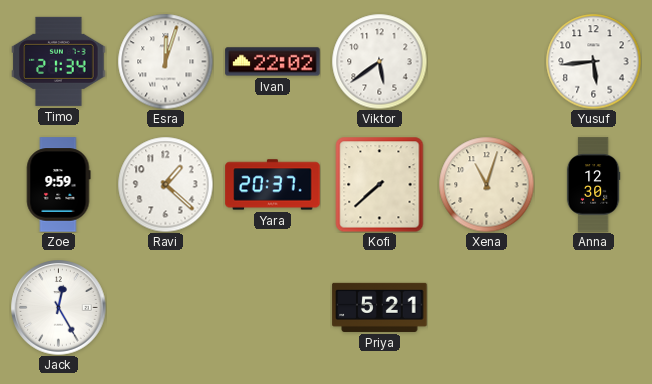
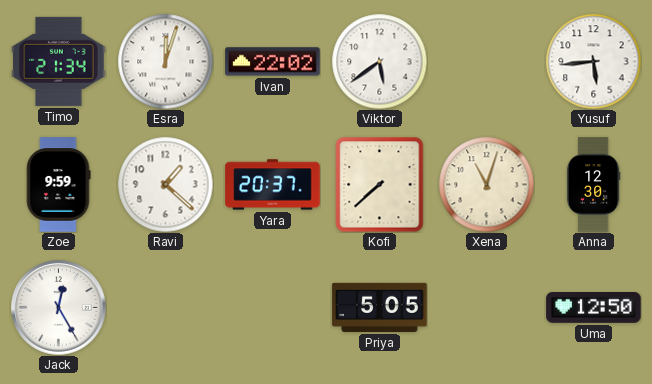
Priya: 5:21 -> 5:05
Uma: none -> 12:50
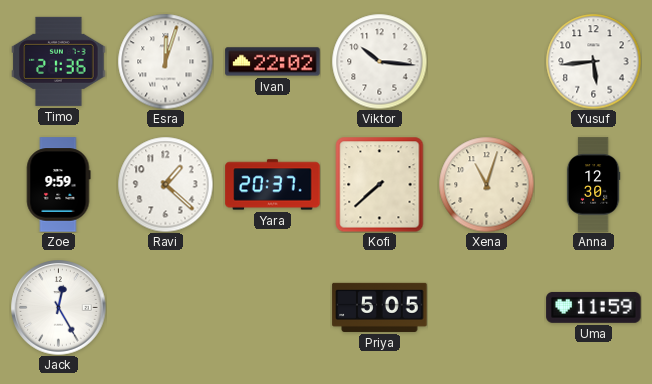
Timo: 21:34 -> 21:36
Viktor: 5:39 -> 10:16
Uma: 12:50 -> 11:59
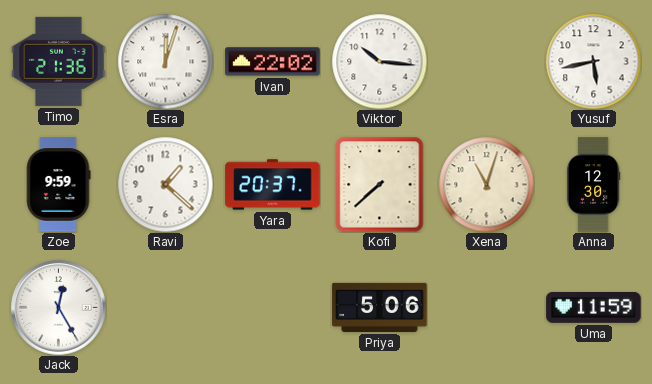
Yusuf: 5:44 -> 5:43
Priya: 5:05 -> 5:06
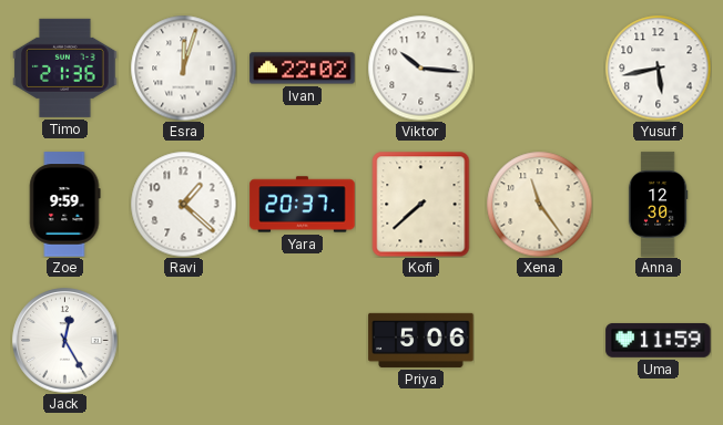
Xena: 11:03 -> 11:24
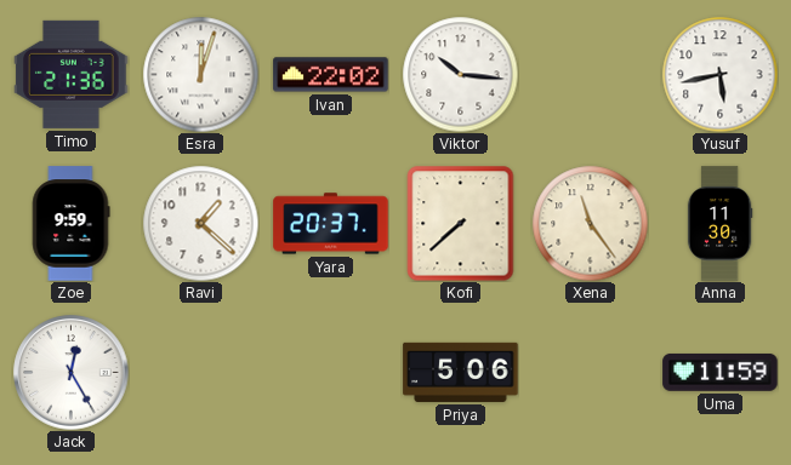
Anna: 12:30 -> 11:30
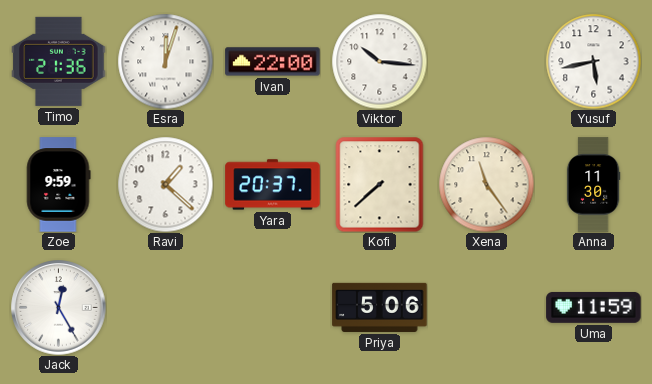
Ivan: 22:02 -> 22:00
